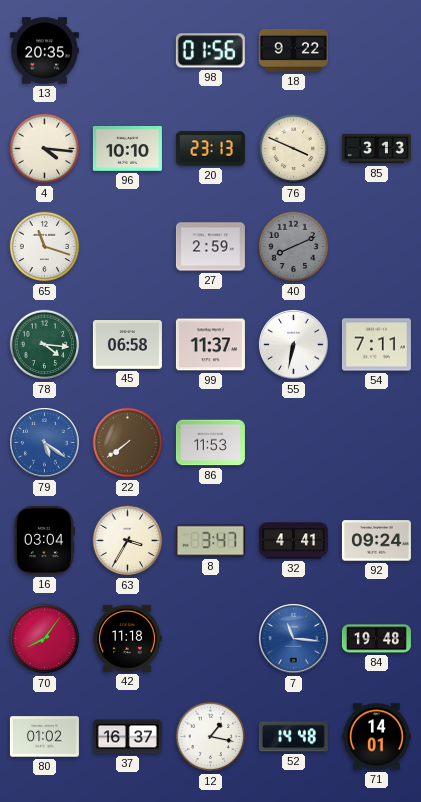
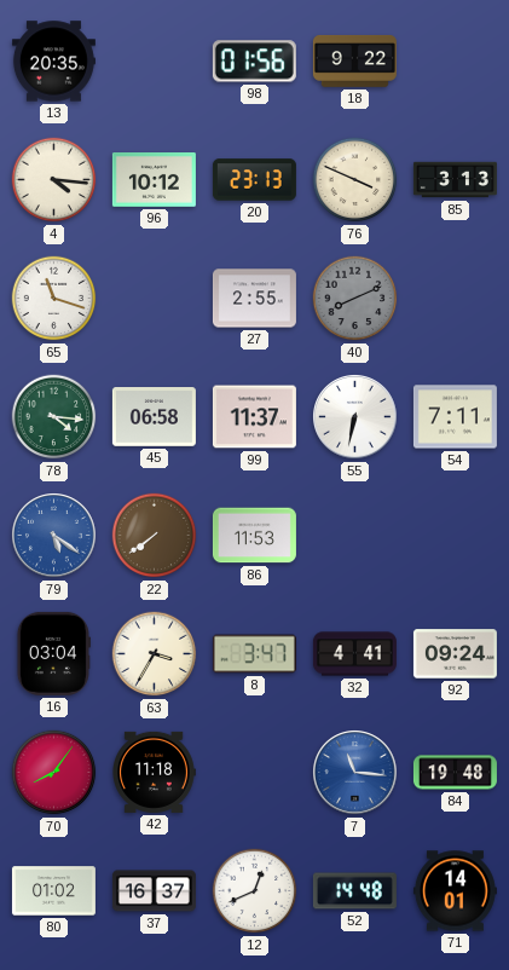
96: 10:10 -> 10:12
27: 2:59 -> 2:55
12: 1:17 -> 12:41
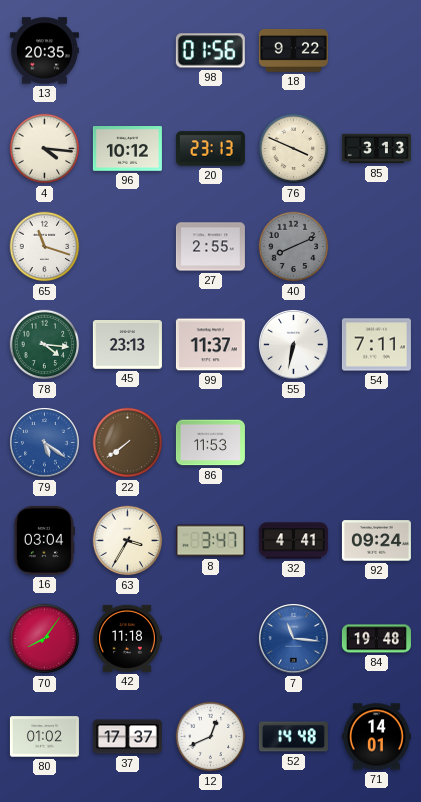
45: 06:58 -> 23:13
37: 16:37 -> 17:37
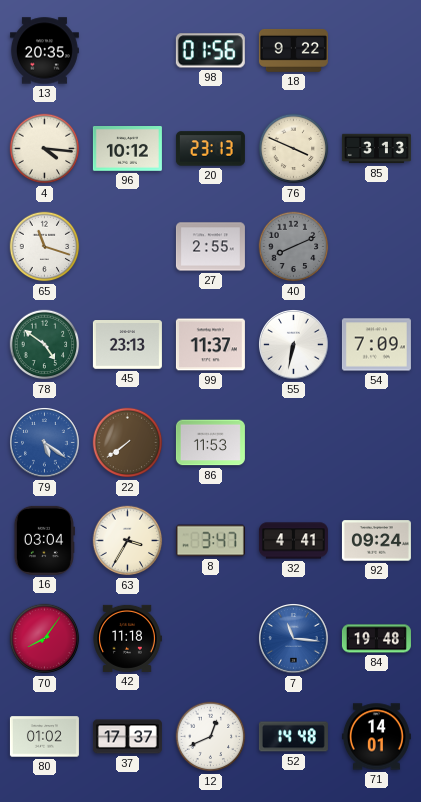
78: 4:16 -> 4:51
54: 7:11 -> 7:09
